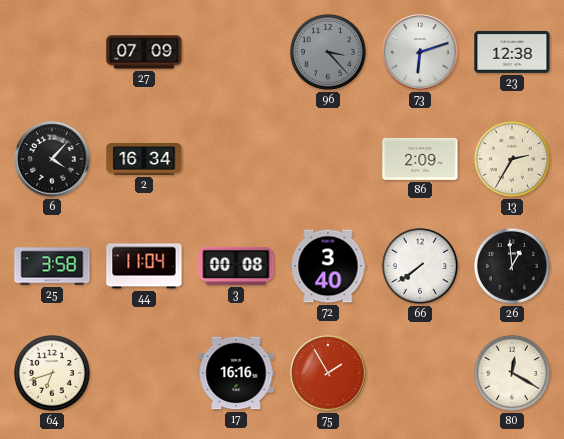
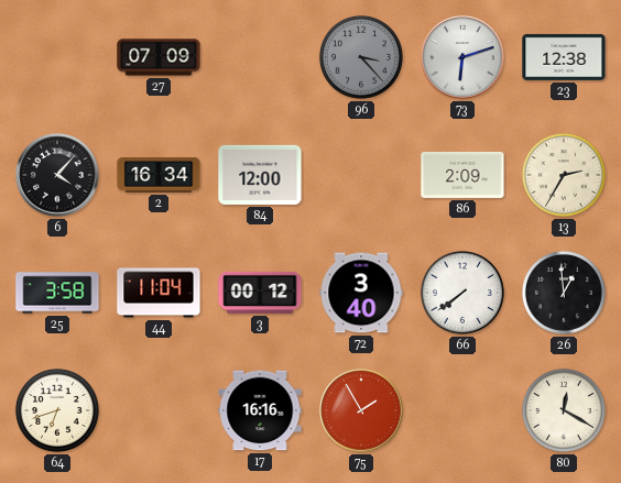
84: none -> 12:00
3: 00:08 -> 00:12
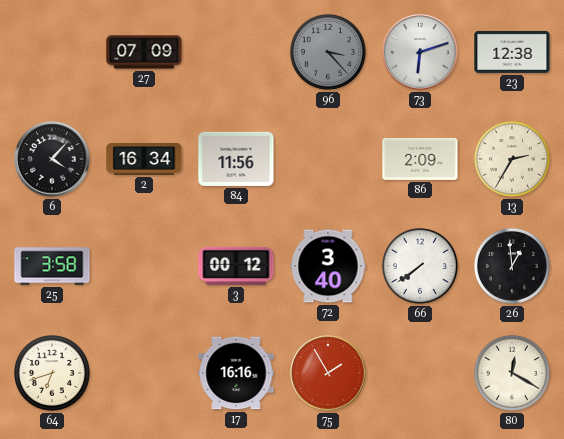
84: 12:00 -> 11:56
44: 11:04 -> none
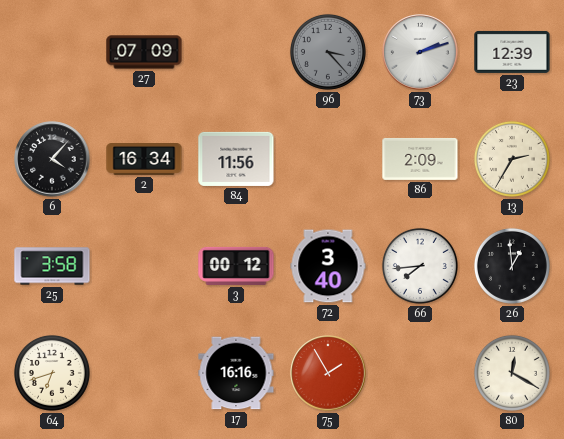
73: 6:12 -> 2:12
23: 12:38 -> 12:39
66: 7:39 -> 7:44
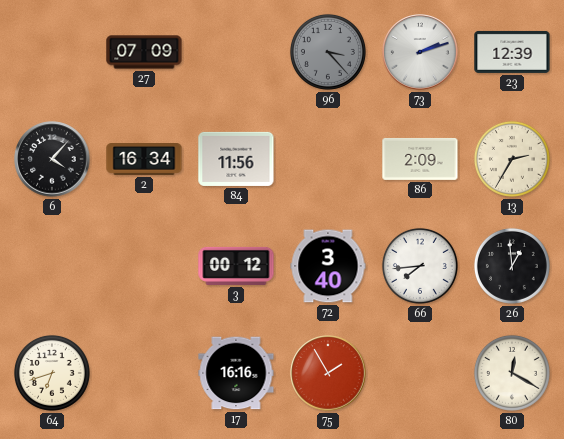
25: 3:58 -> none
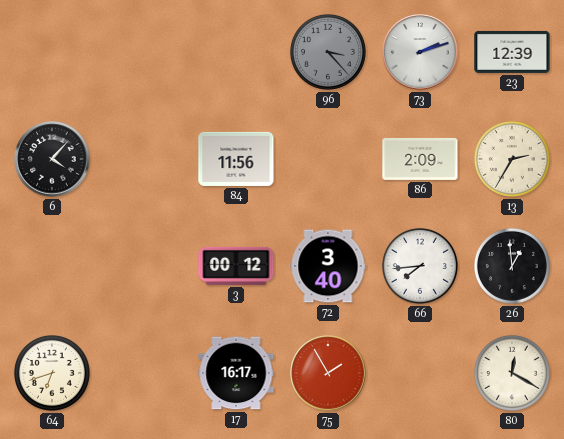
27: 07:09 -> none
2: 16:34 -> none
17: 16:16 -> 16:17
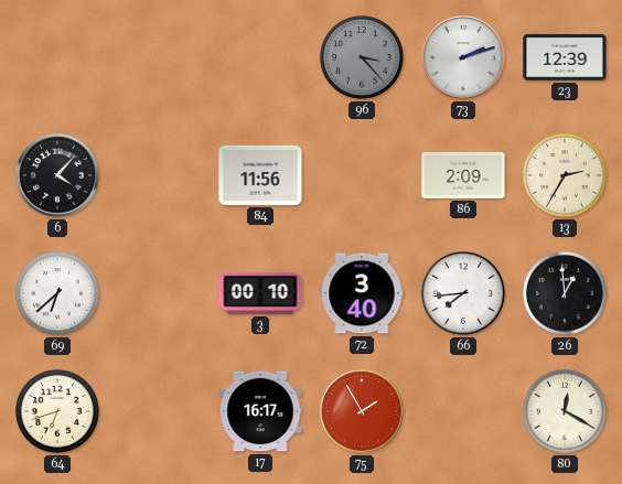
69: none -> 6:38
3: 00:12 -> 00:10
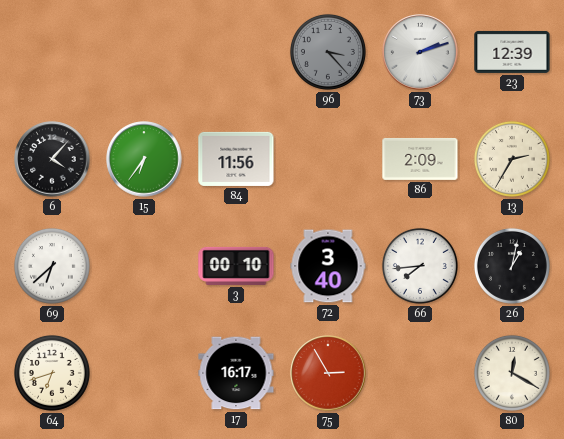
15: none -> 6:36
26: 12:59 -> 1:02
75: 1:55 -> 2:55
